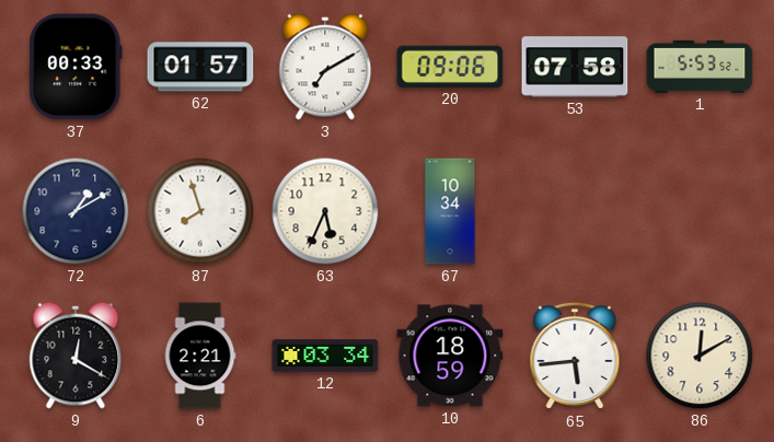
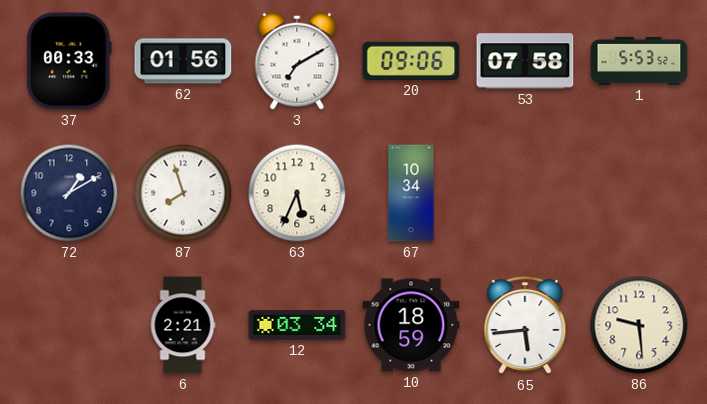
62: 01:57 -> 01:56
9: 12:20 -> none
86: 12:10 -> 9:29
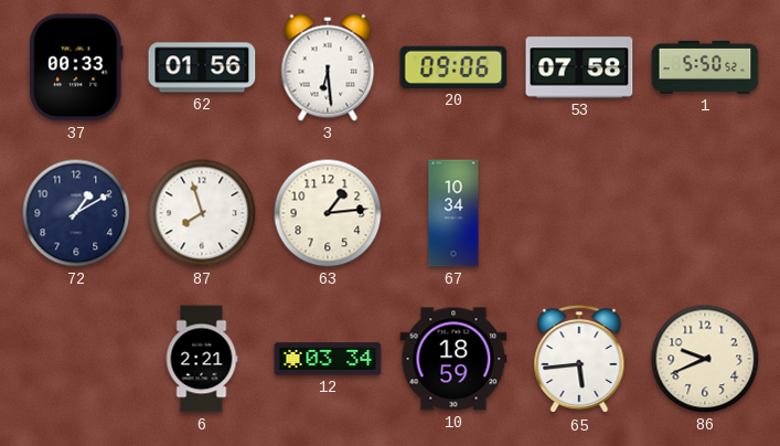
3: 7:10 -> 6:29
1: 5:53 -> 5:50
63: 5:34 -> 1:14
86: 9:29 -> 9:41
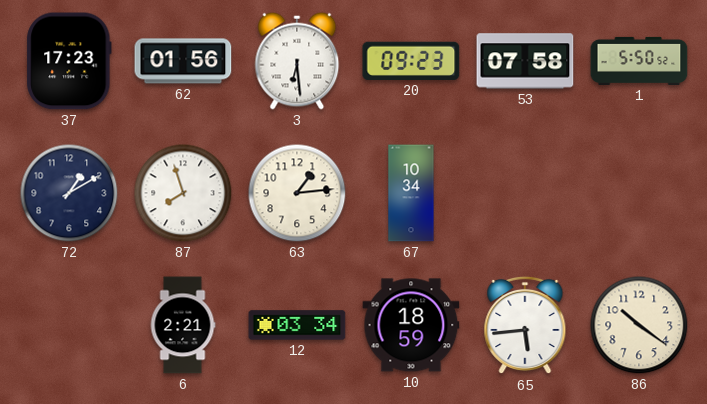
37: 00:33 -> 17:23
20: 09:06 -> 09:23
86: 9:41 -> 10:21
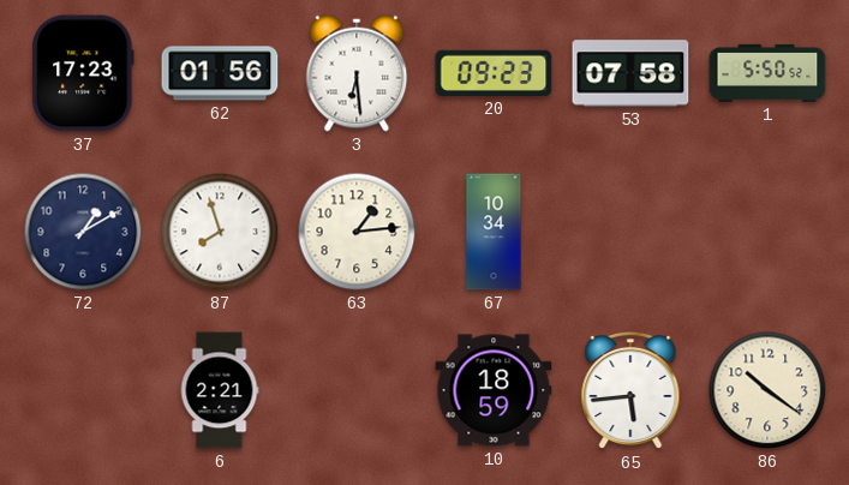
12: 03:34 -> none
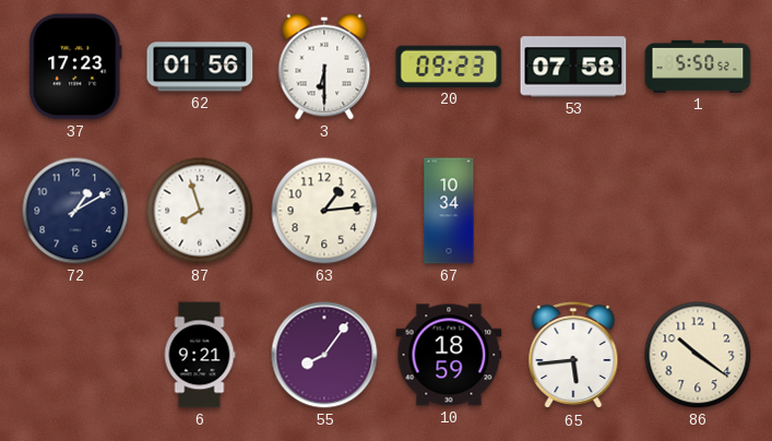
3: 6:29 -> 6:30
6: 2:21 -> 9:21
55: none -> 8:06
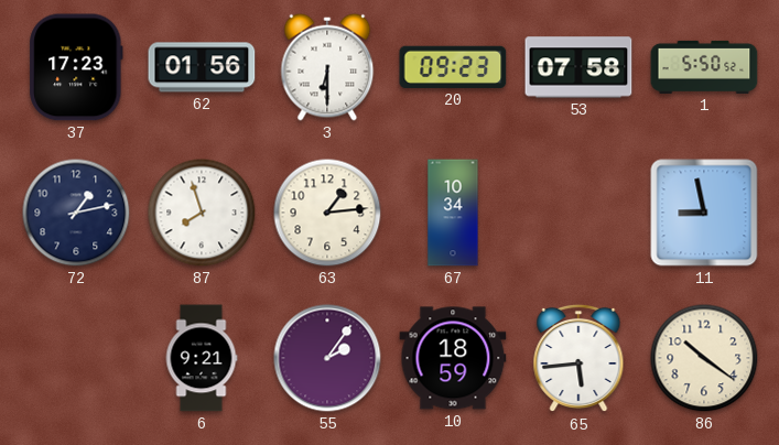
72: 1:10 -> 1:13
11: none -> 8:58
55: 8:06 -> 2:06
